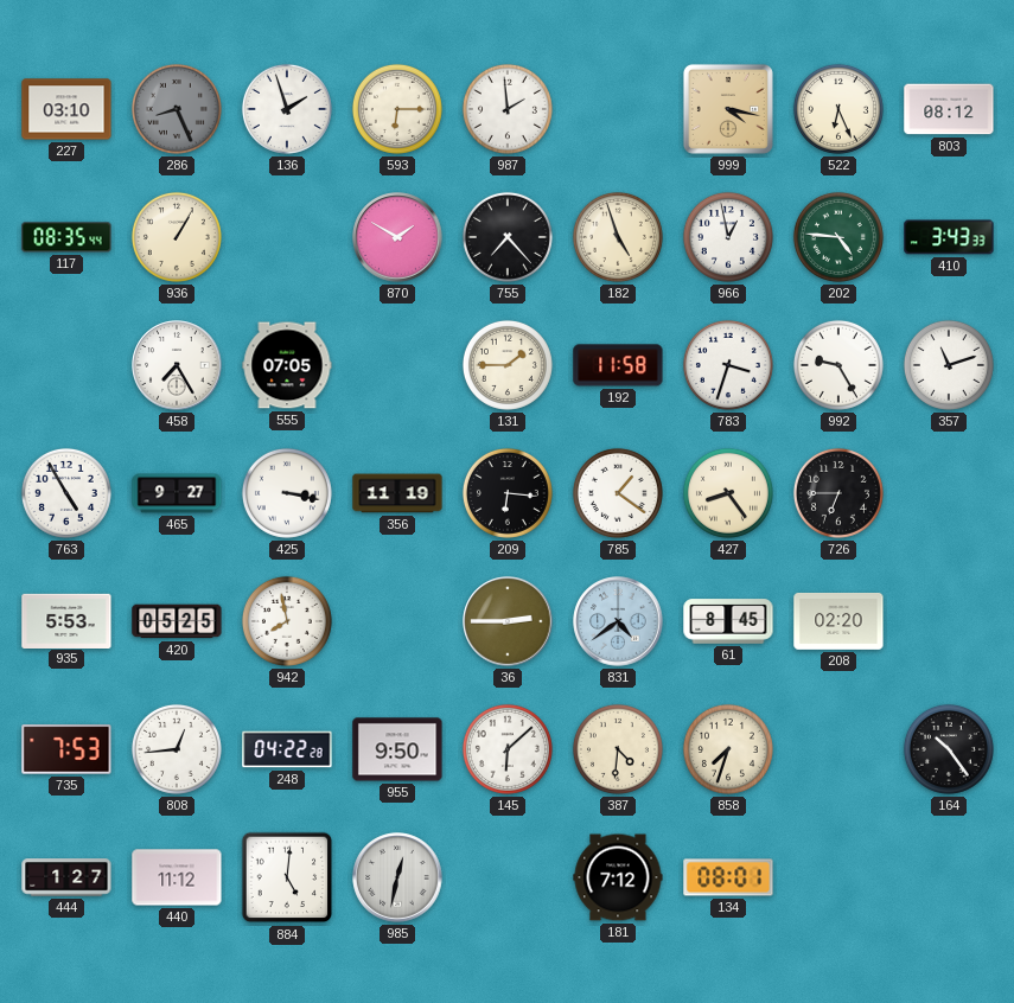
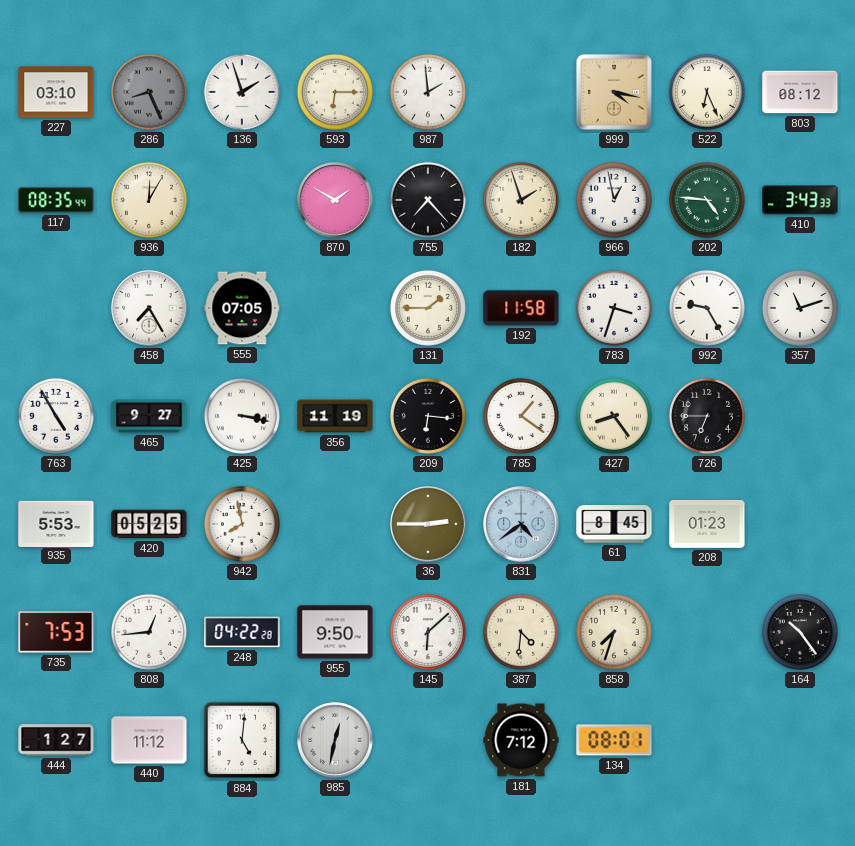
936: 1:05 -> 12:05
182: 4:57 -> 1:57
208: 02:20 -> 01:23
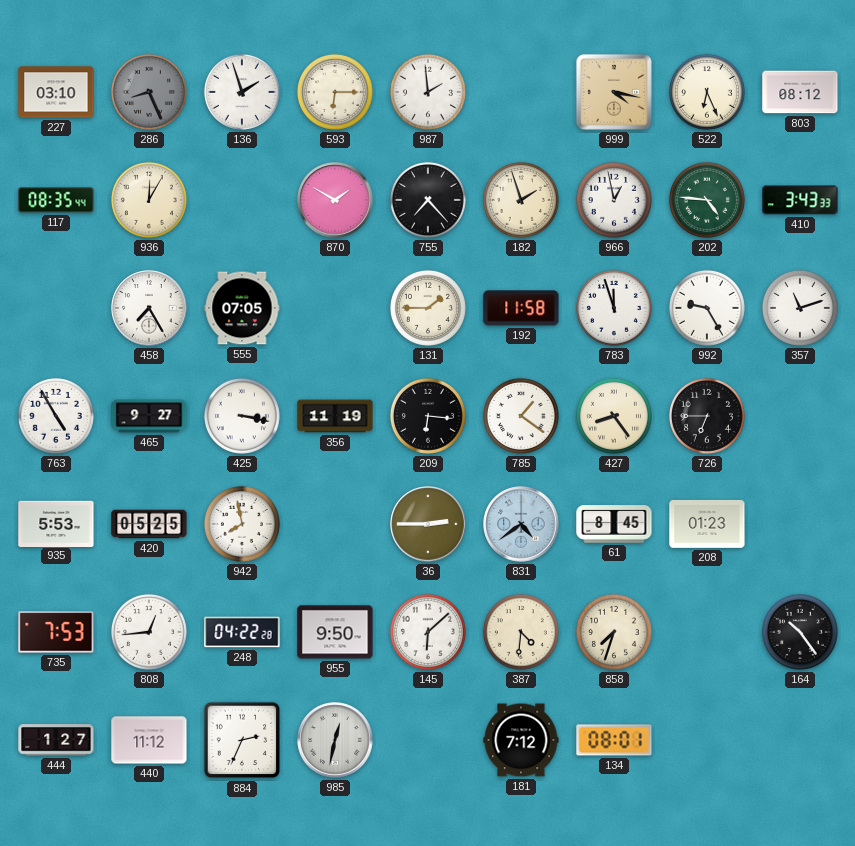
783: 3:33 -> 11:57
884: 5:01 -> 2:34
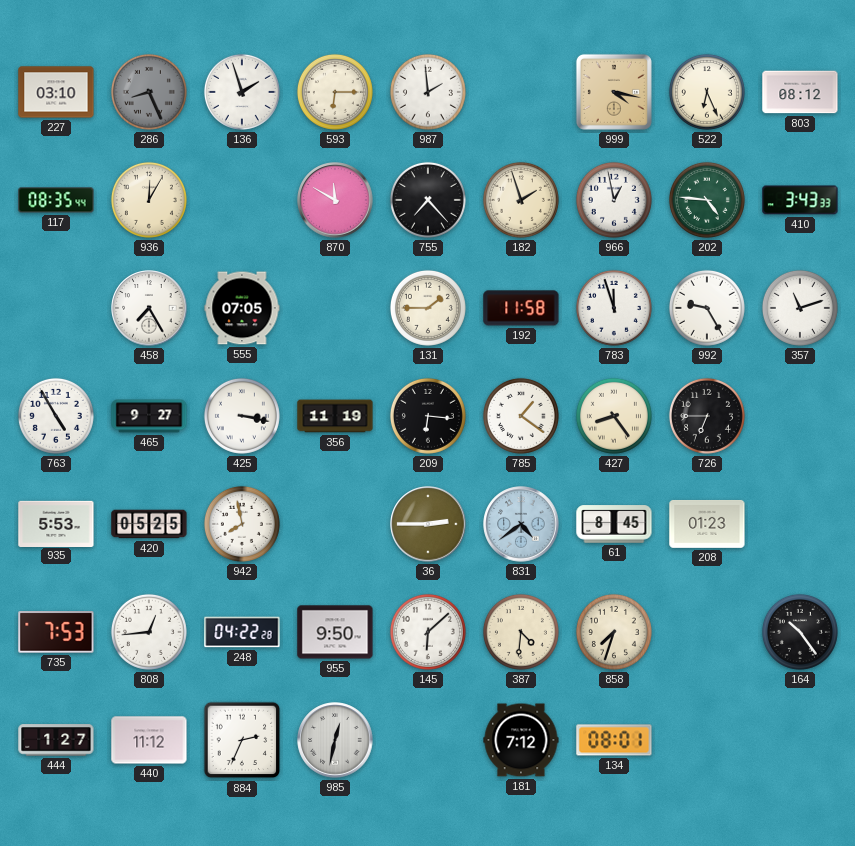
870: 1:50 -> 11:50
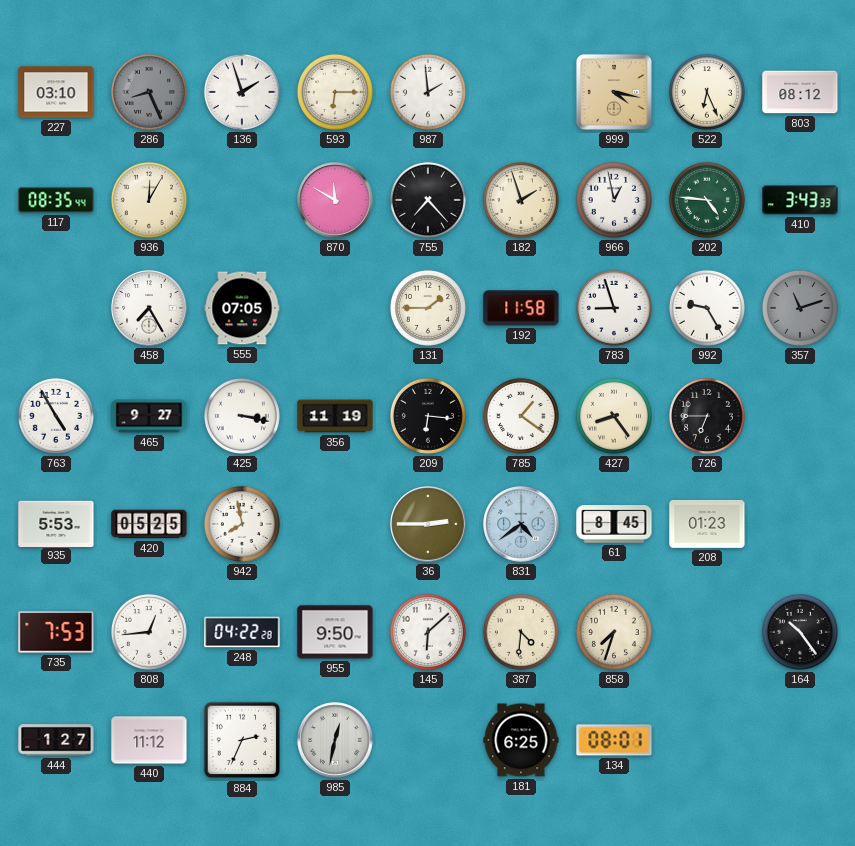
783: 11:57 -> 8:57
357 dial: white -> grey
181: 7:12 -> 6:25
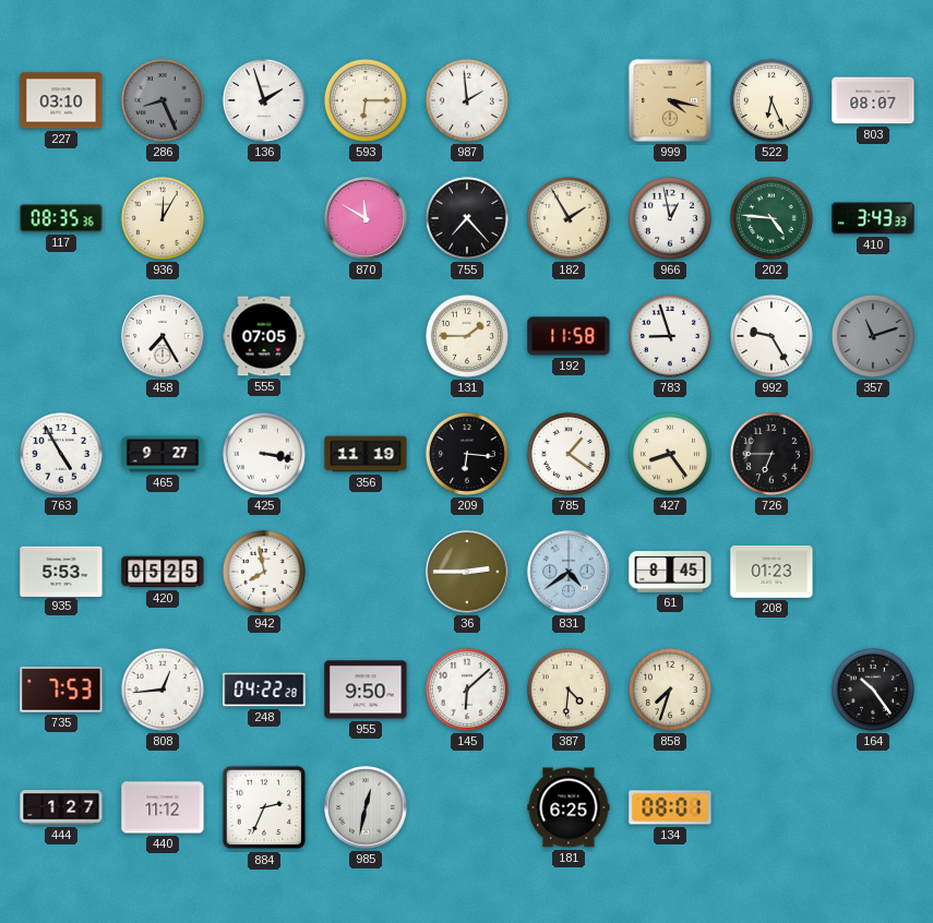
803: 08:12 -> 08:07
117: 08:35:44 -> 08:35:36
182: 1:57 -> 1:55
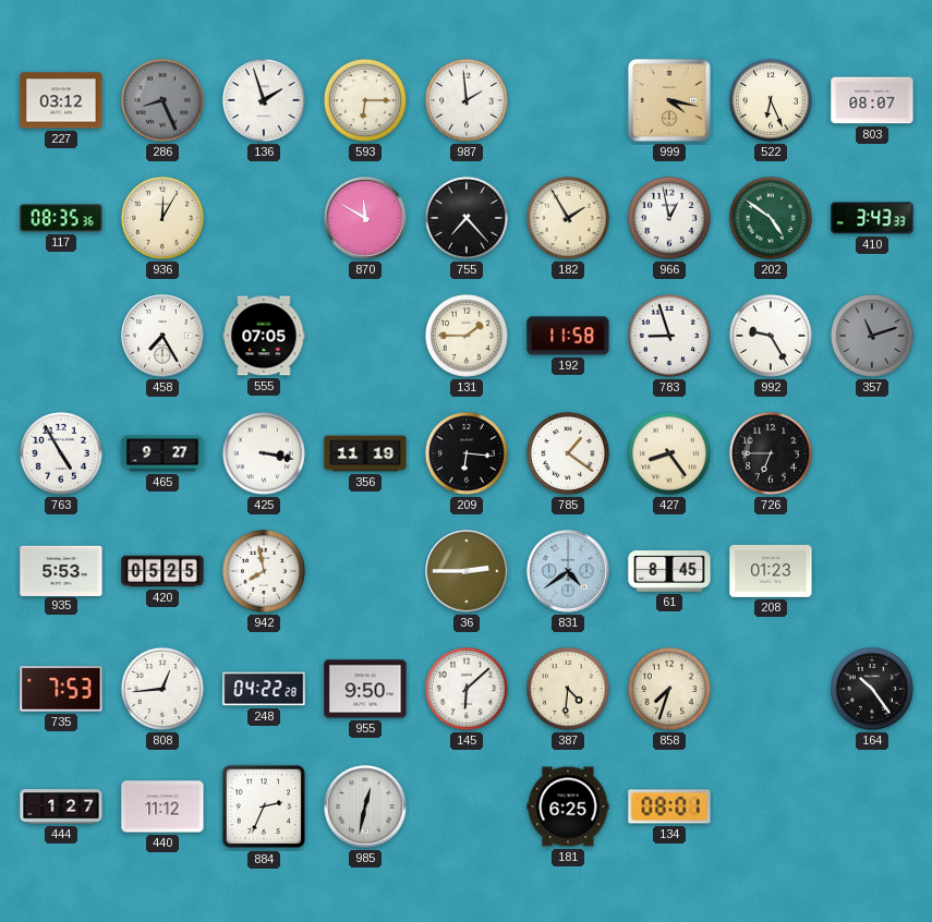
227: 03:10 -> 03:12
202: 4:46 -> 4:51
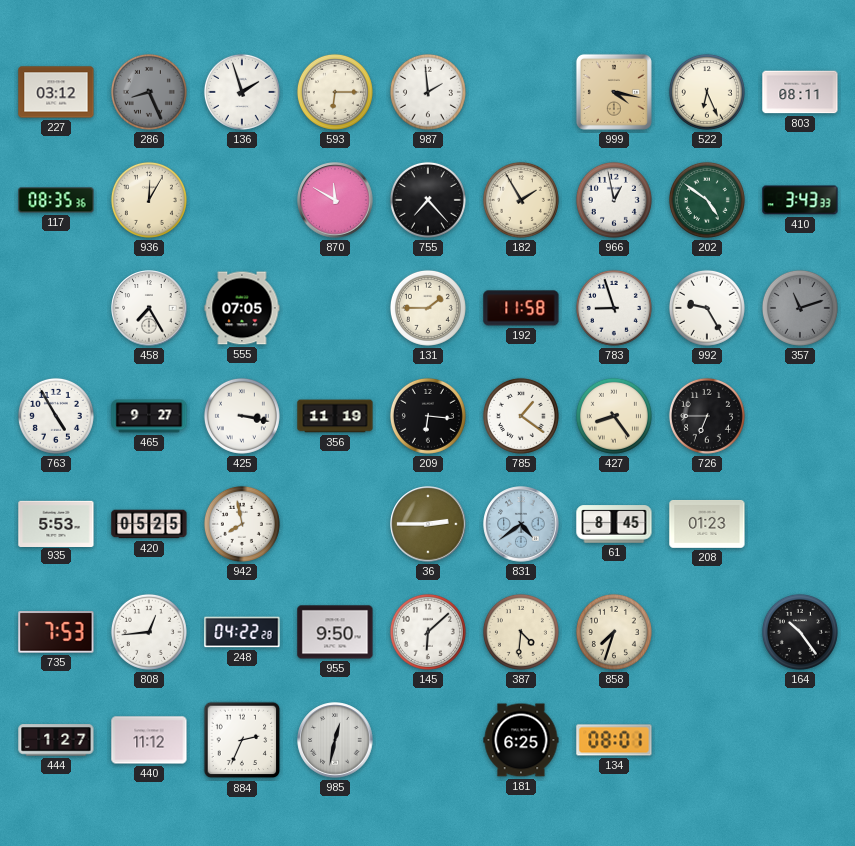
803: 08:07 -> 08:11
